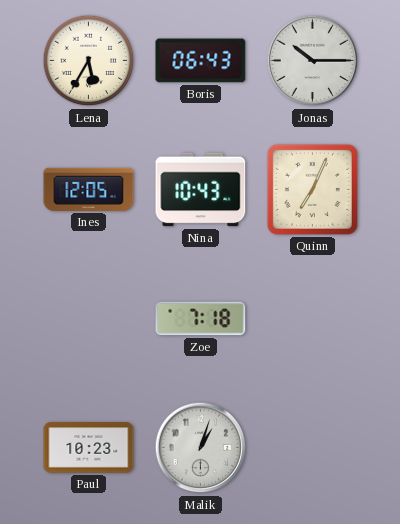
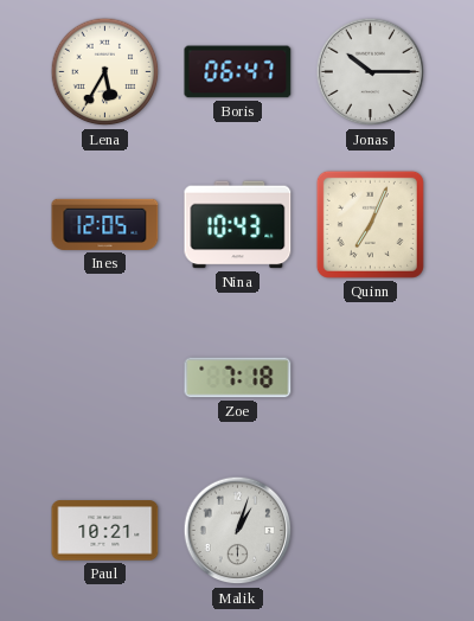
Boris: 06:43 -> 06:47
Paul: 10:23 -> 10:21
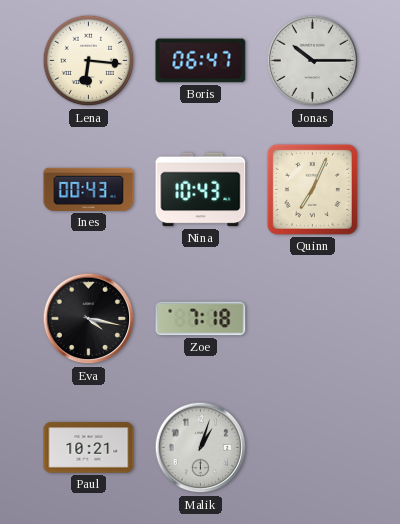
Lena: 5:35 -> 6:16
Ines: 12:05 -> 00:43
Eva: none -> 4:17
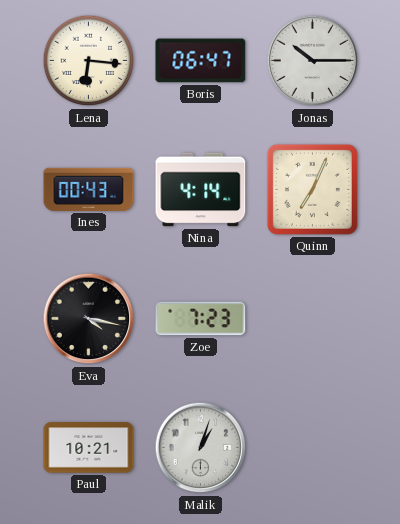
Nina: 10:43 -> 4:14
Zoe: 7:18 -> 7:23
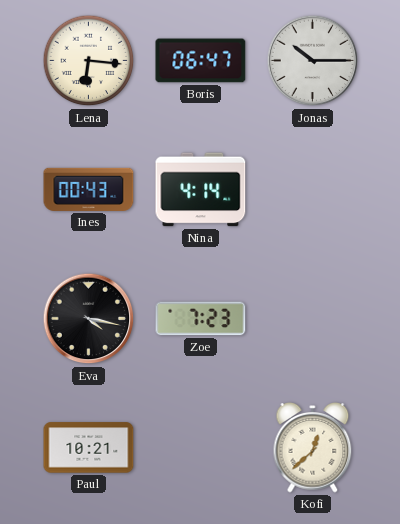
Quinn: 7:04 -> none
Malik: 1:03 -> none
Kofi: none -> 12:38
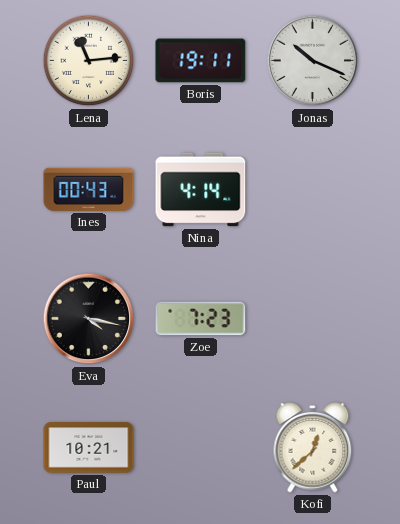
Lena: 6:16 -> 11:14
Boris: 06:47 -> 19:11
Jonas: 10:15 -> 10:19
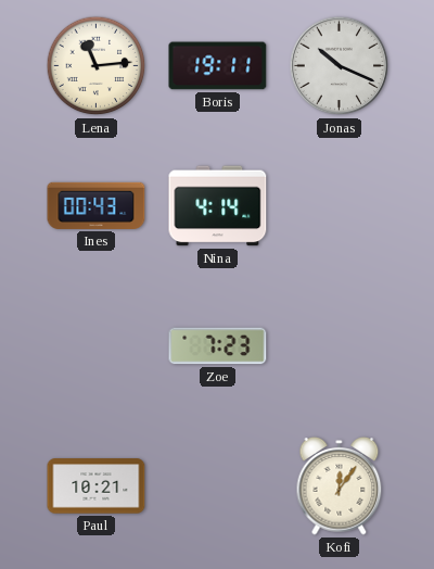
Eva: 4:17 -> none
Kofi: 12:38 -> 12:06
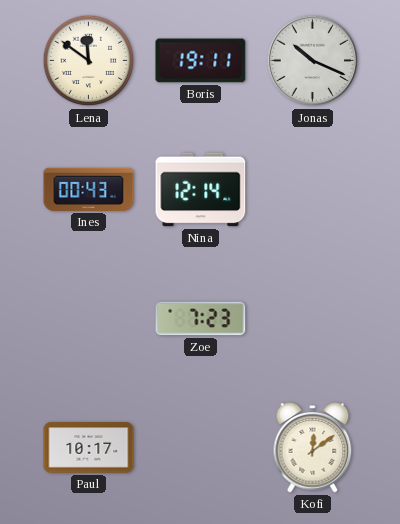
Lena: 11:14 -> 11:51
Nina: 4:14 -> 12:14
Paul: 10:21 -> 10:17
Kofi: 12:06 -> 12:09
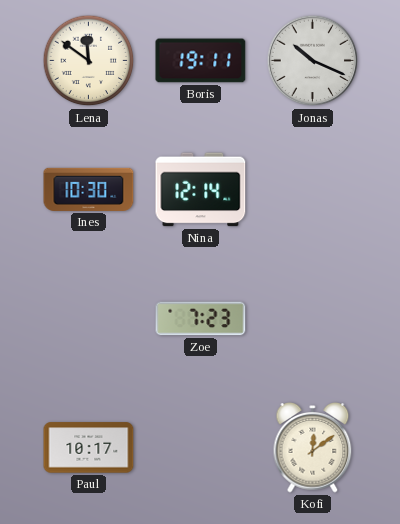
Ines: 00:43 -> 10:30
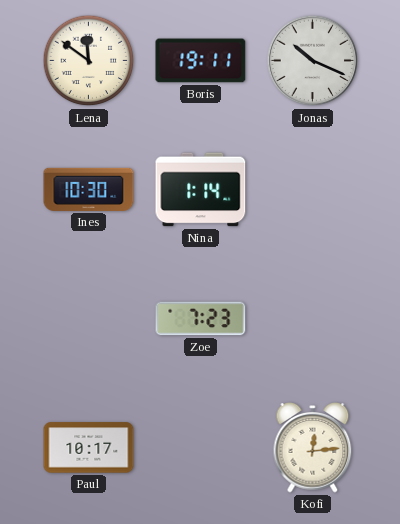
Nina: 12:14 -> 1:14
Kofi: 12:09 -> 12:14
